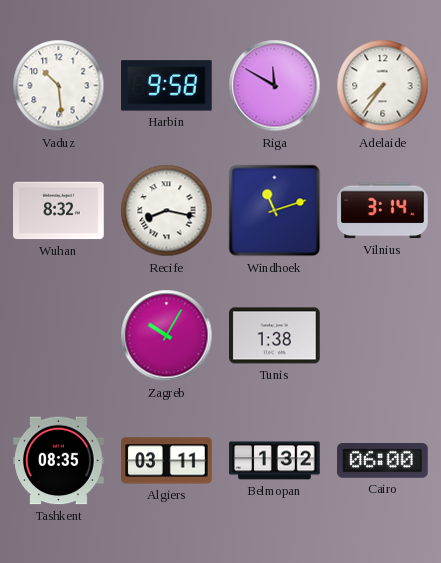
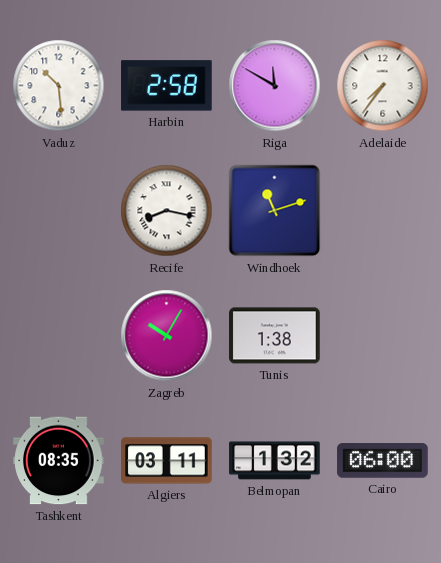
Harbin: 9:58 -> 2:58
Wuhan: 8:32 -> none
Vilnius: 3:14 -> none
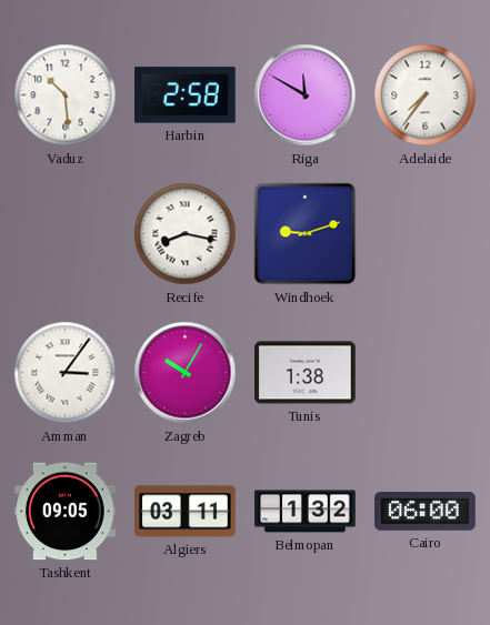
Windhoek: 11:12 -> 9:12
Amman: none -> 3:06
Tashkent: 08:35 -> 09:05
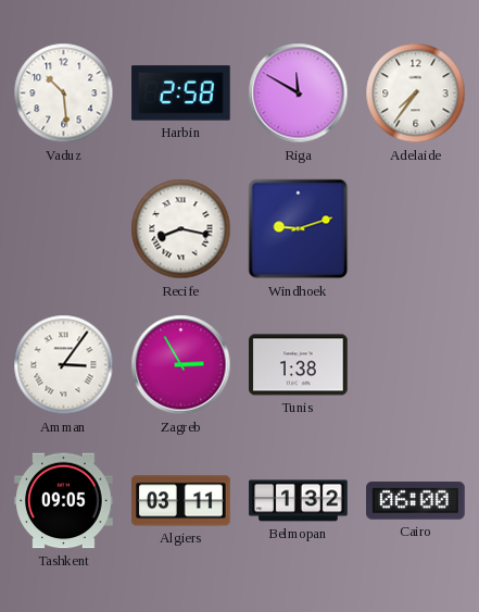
Zagreb: 10:05 -> 2:55
